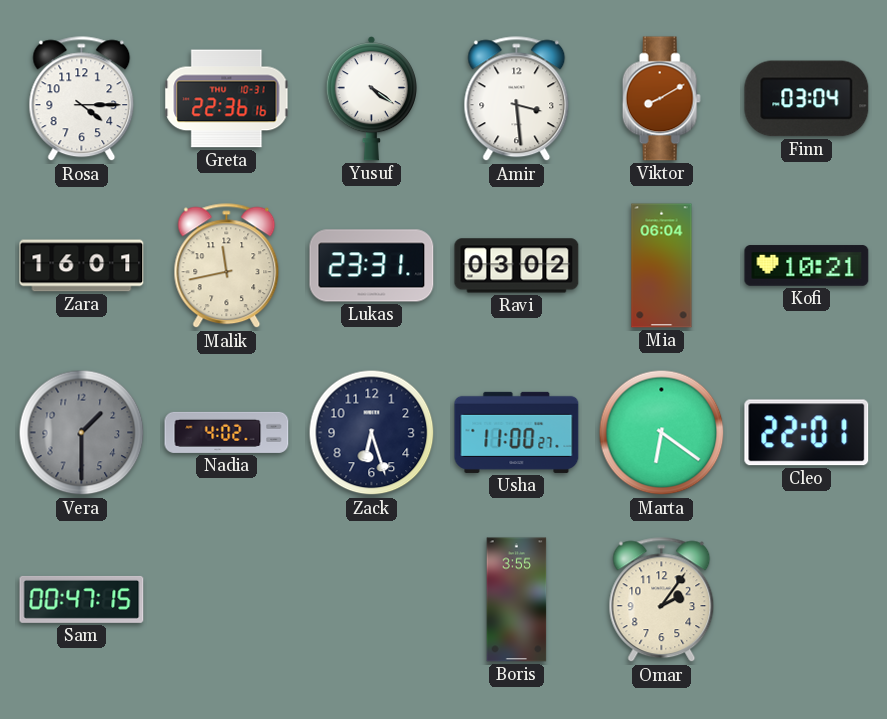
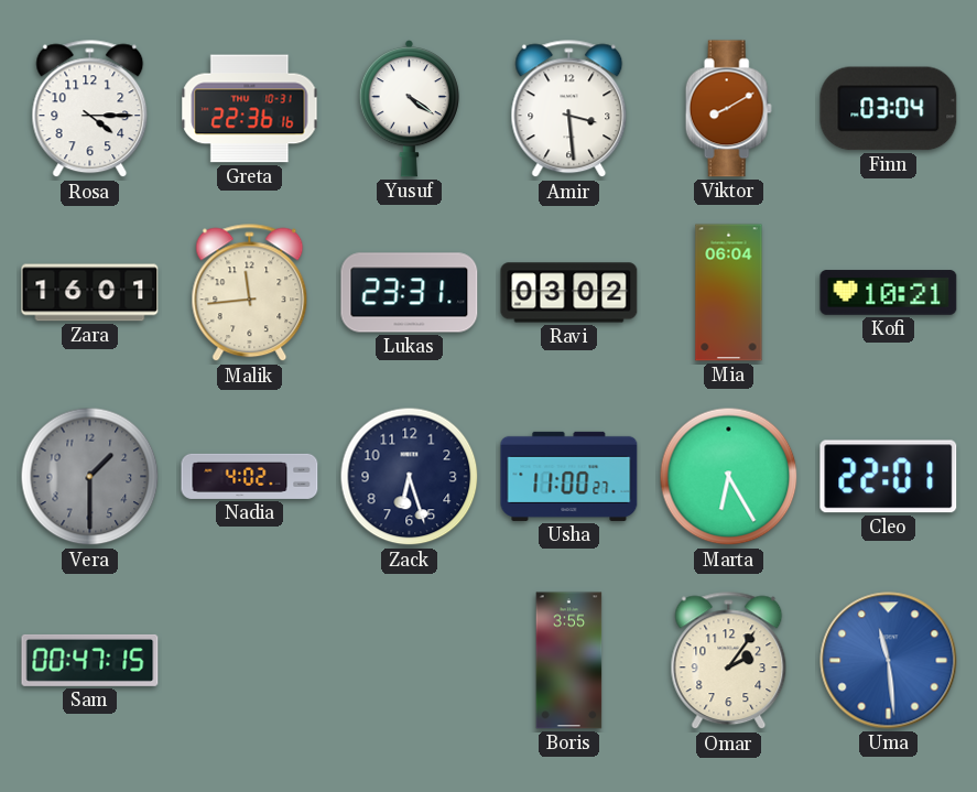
Malik: 11:43 -> 11:44
Marta: 6:21 -> 6:25
Uma: none -> 11:29
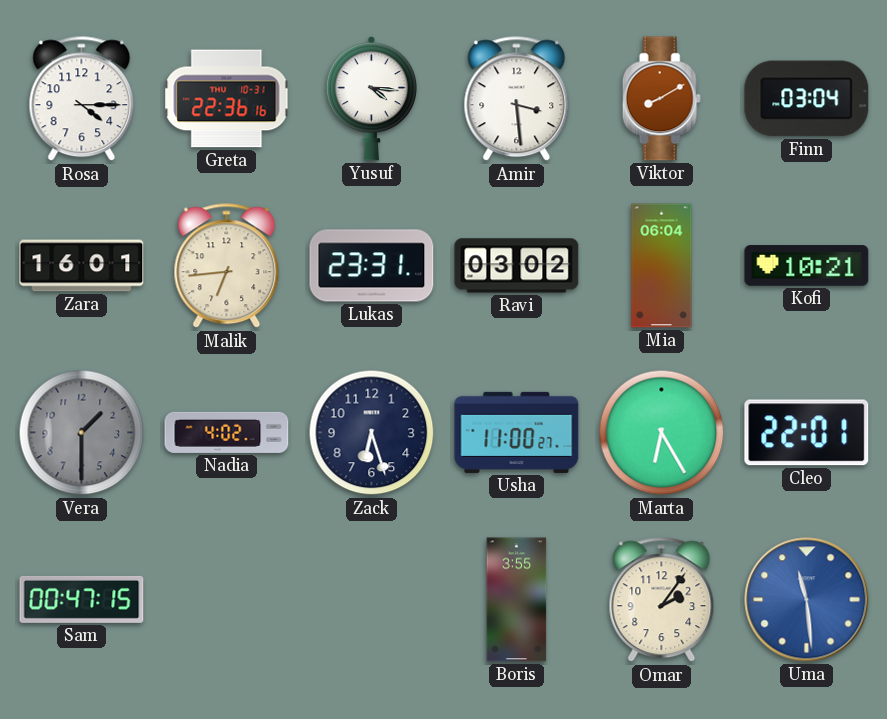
Yusuf: 4:21 -> 4:16
Malik: 11:44 -> 6:44
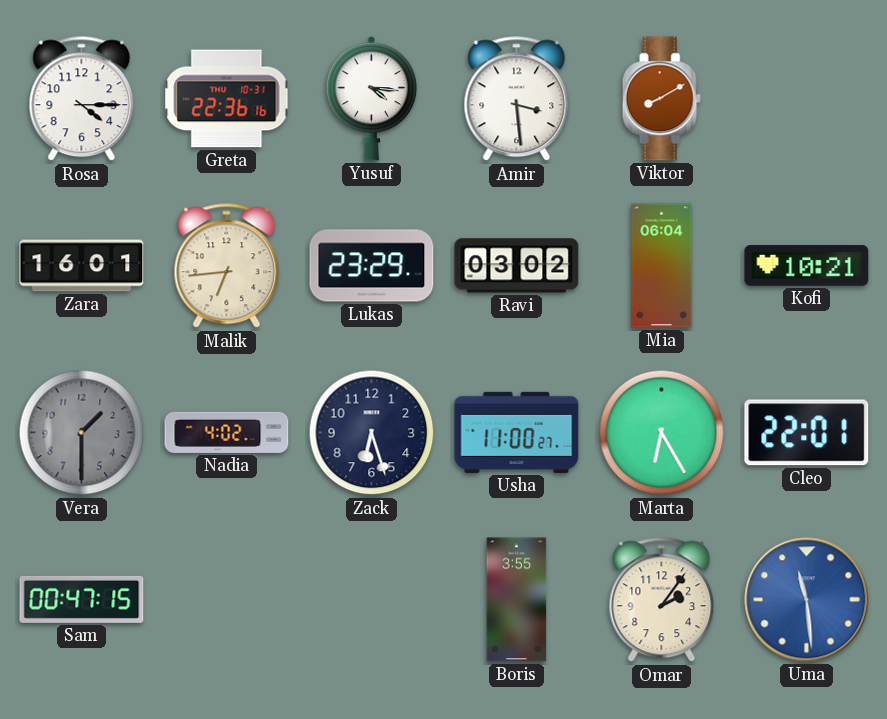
Finn: 03:04 -> none
Lukas: 23:31 -> 23:29
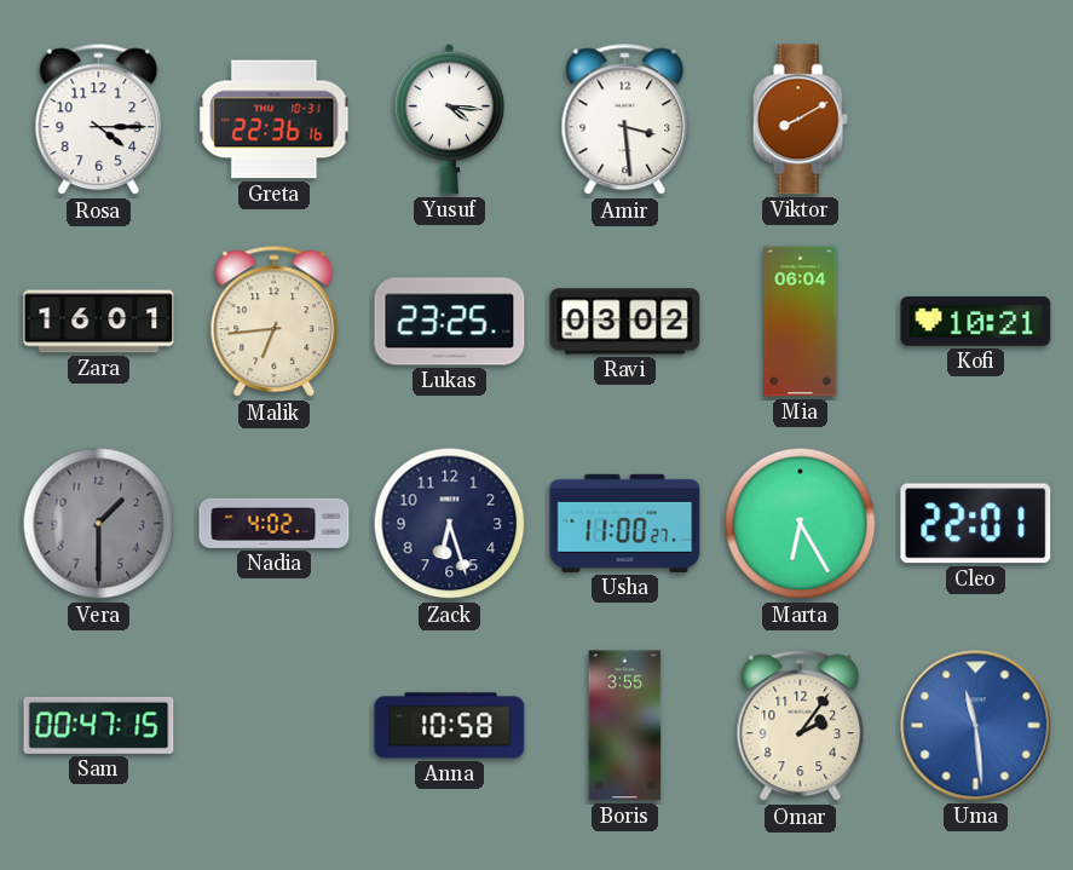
Lukas: 23:29 -> 23:25
Anna: none -> 10:58
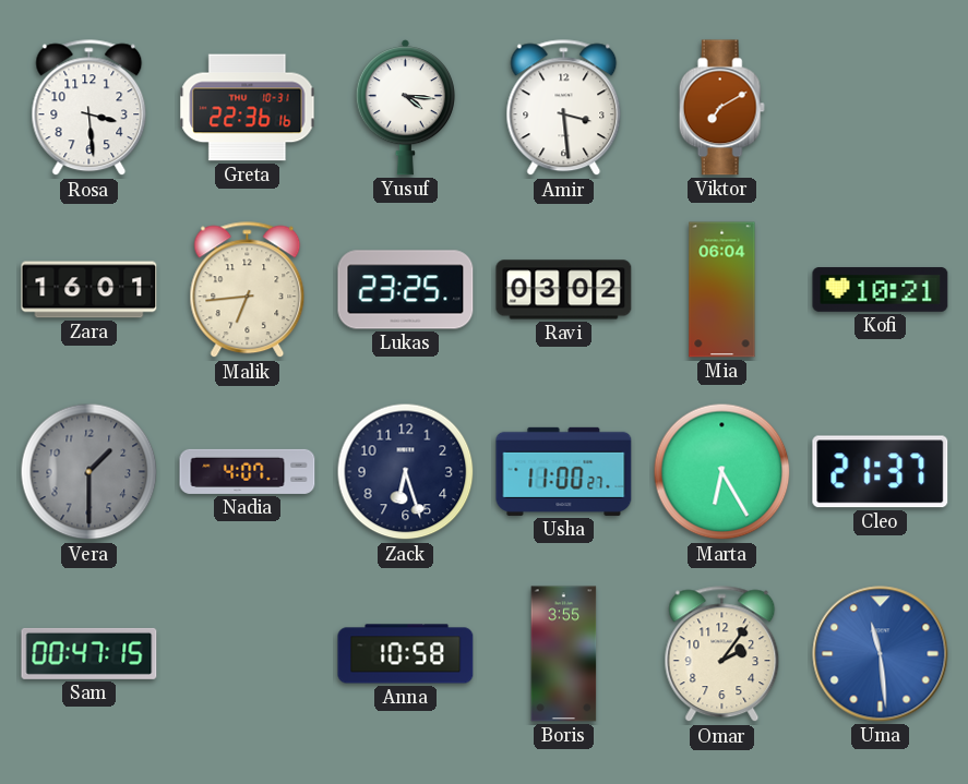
Rosa: 4:15 -> 3:29
Viktor: 8:10 -> 7:10
Nadia: 4:02 -> 4:07
Cleo: 22:01 -> 21:37
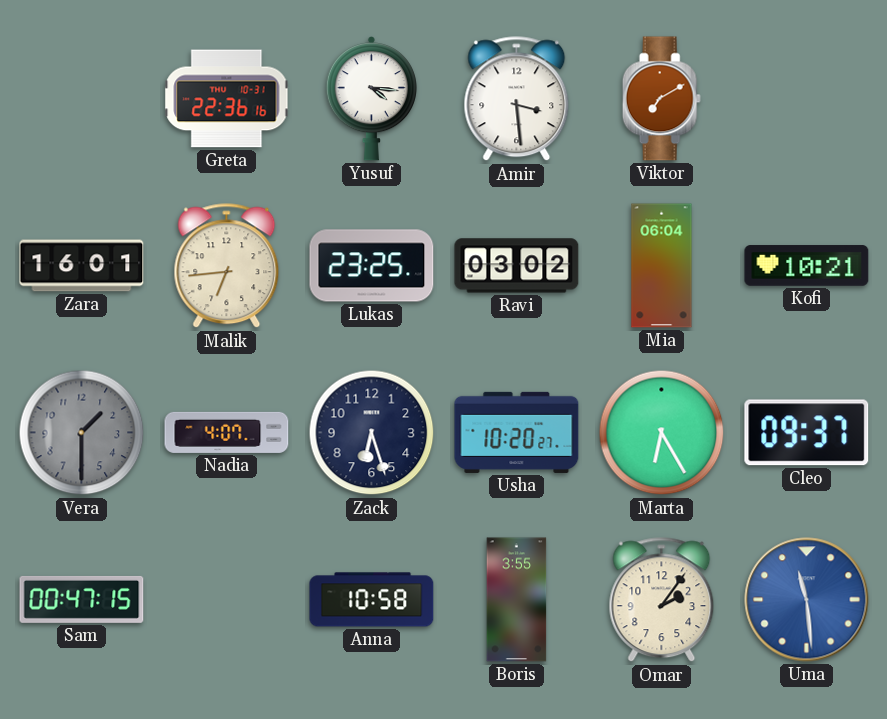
Rosa: 3:29 -> none
Usha: 11:00 -> 10:20
Cleo: 21:37 -> 09:37
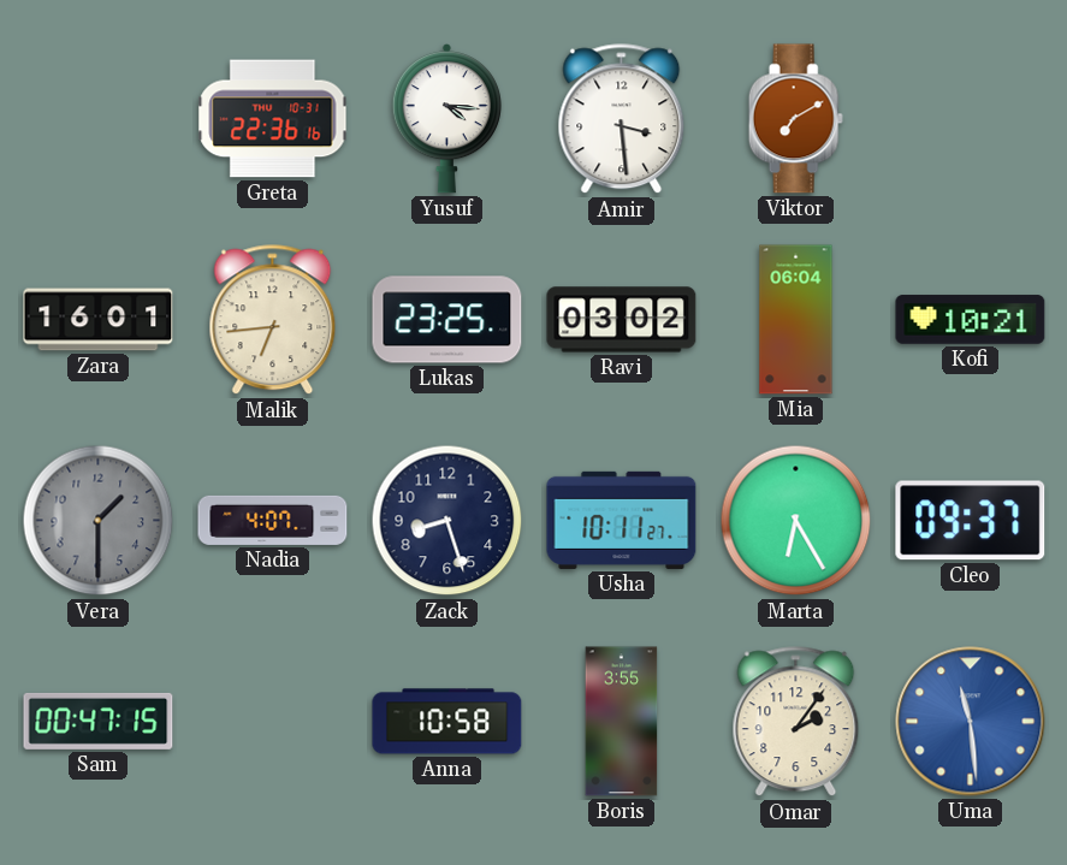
Zack: 6:27 -> 8:27
Usha: 10:20 -> 10:11
